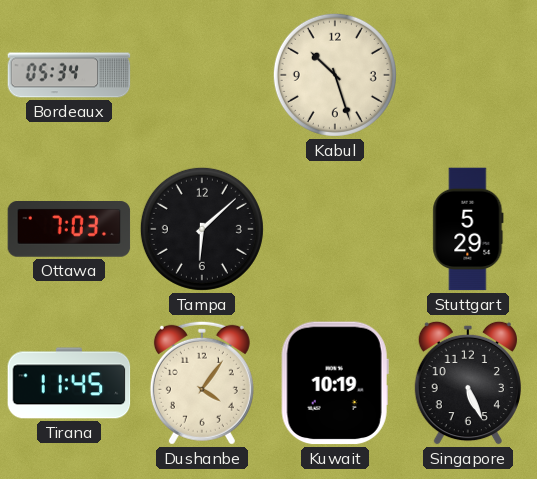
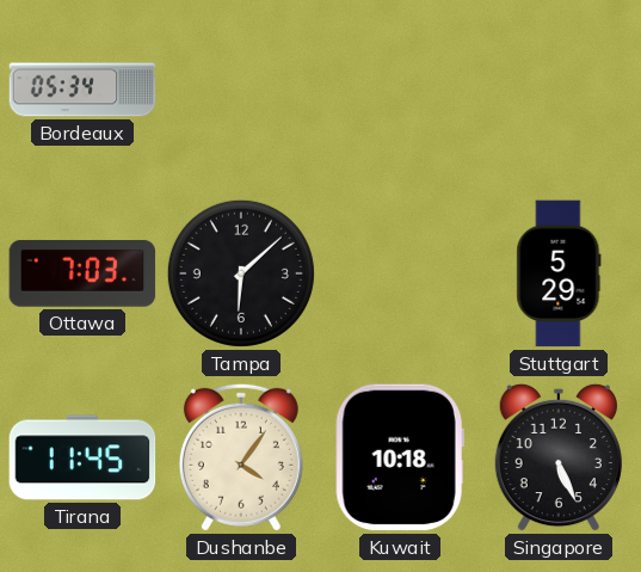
Kabul: 10:27 -> none
Kuwait: 10:19 -> 10:18
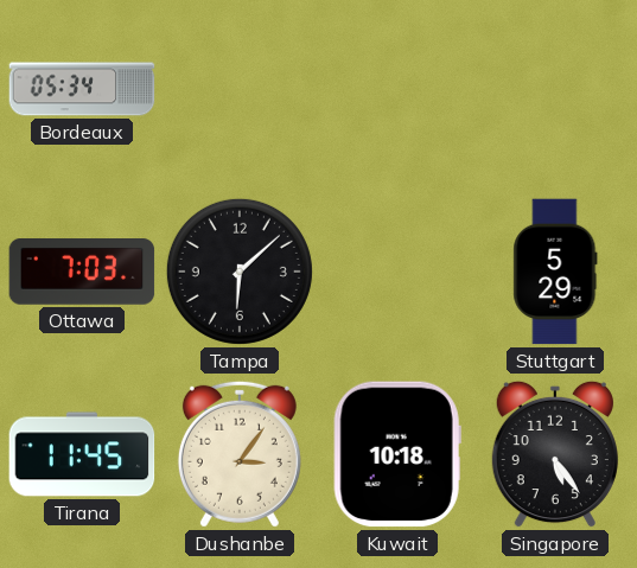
Dushanbe: 4:06 -> 3:06
Singapore: 5:26 -> 5:24
